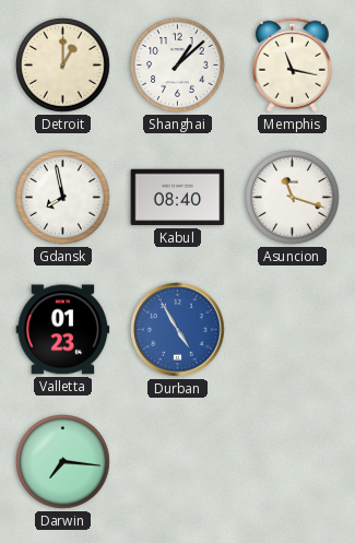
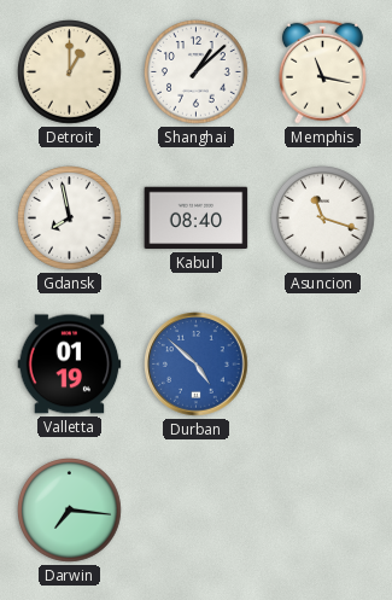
Valletta: 01:23 -> 01:19
Durban: 4:55 -> 4:52
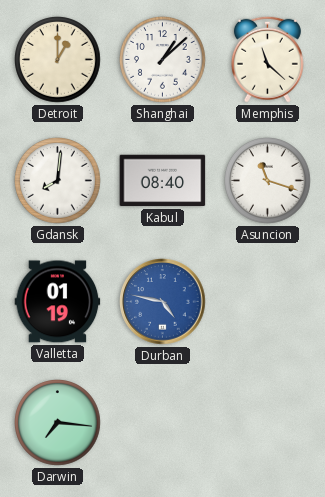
Memphis: 11:17 -> 11:22
Gdansk: 7:58 -> 8:01
Durban: 4:52 -> 4:47
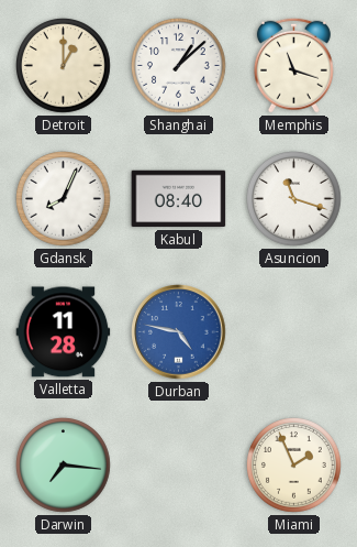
Memphis: 11:22 -> 11:18
Gdansk: 8:01 -> 8:04
Valletta: 01:19 -> 11:28
Miami: none -> 1:56
